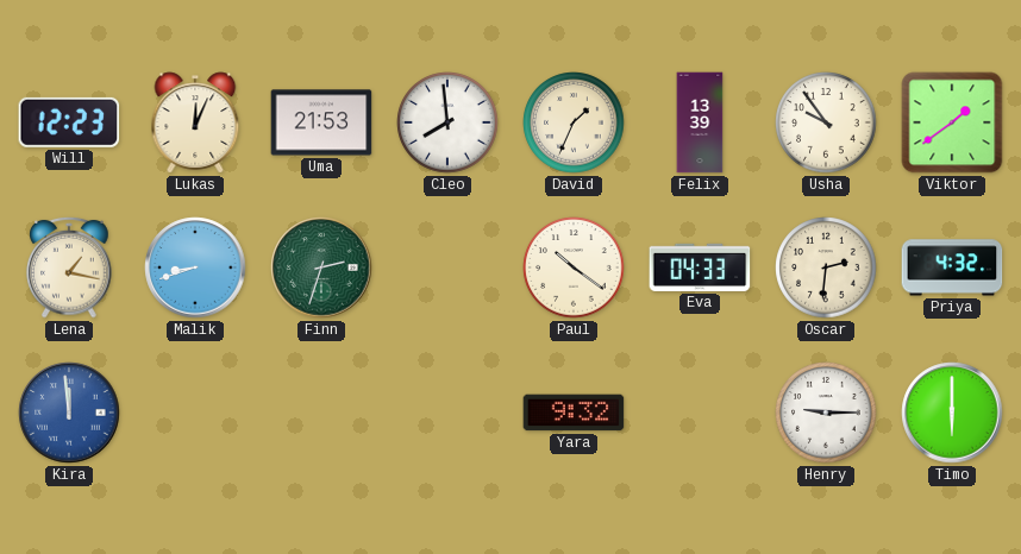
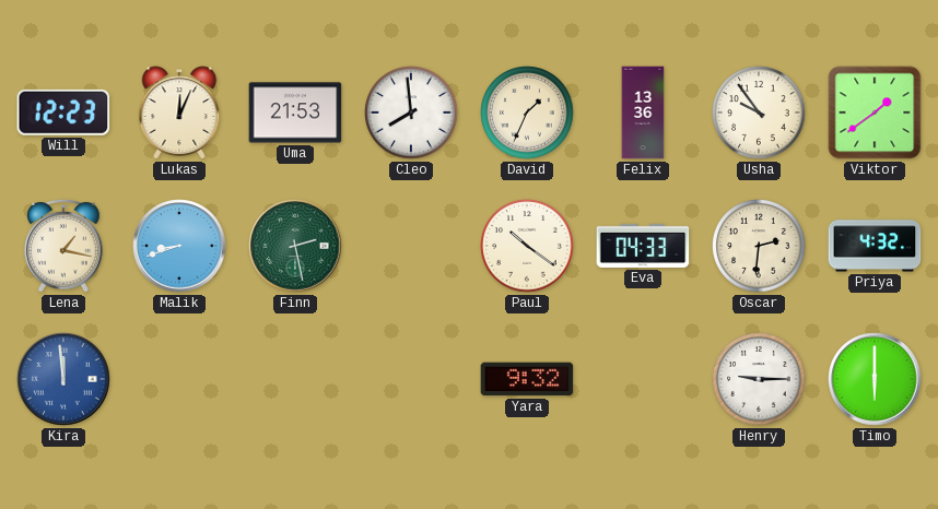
Felix: 13:39 -> 13:36
Finn: 2:33 -> 2:28
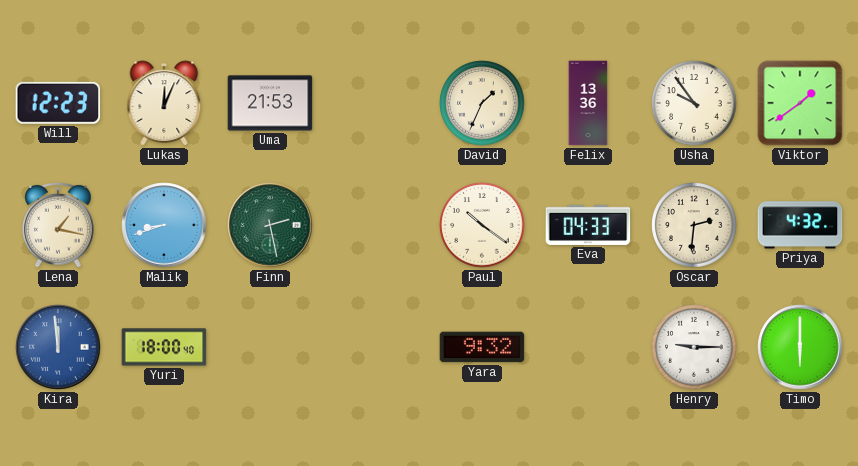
Cleo: 7:59 -> none
Yuri: none -> 18:00
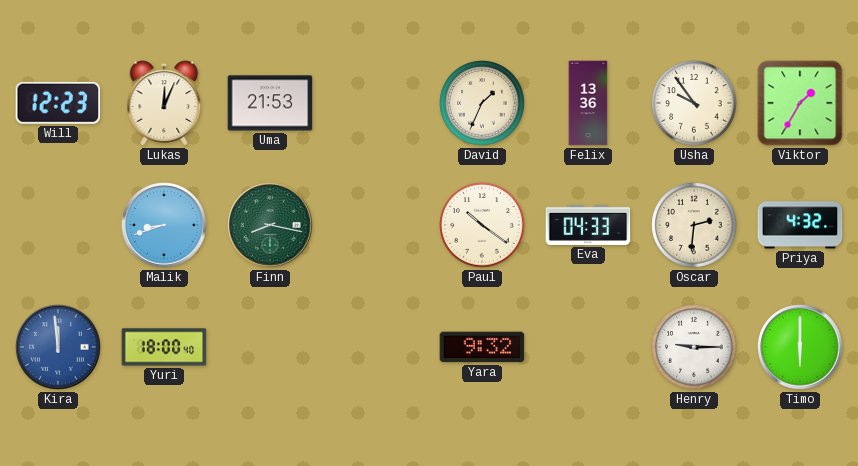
Viktor: 1:39 -> 1:35
Lena: 1:17 -> none
Finn: 2:28 -> 8:17
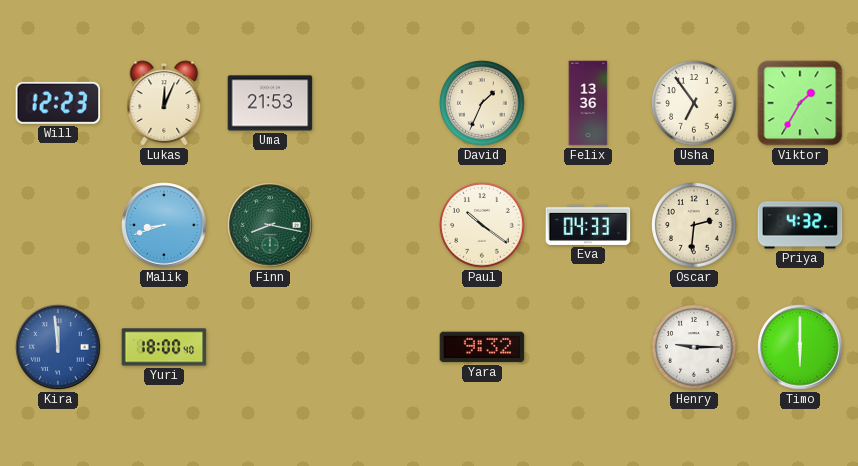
Usha: 9:54 -> 6:54
